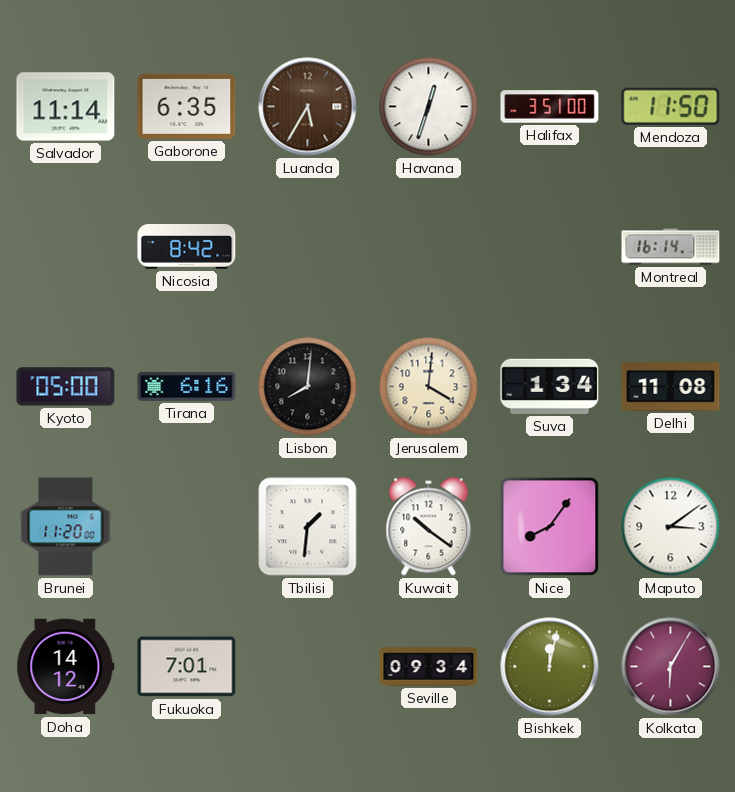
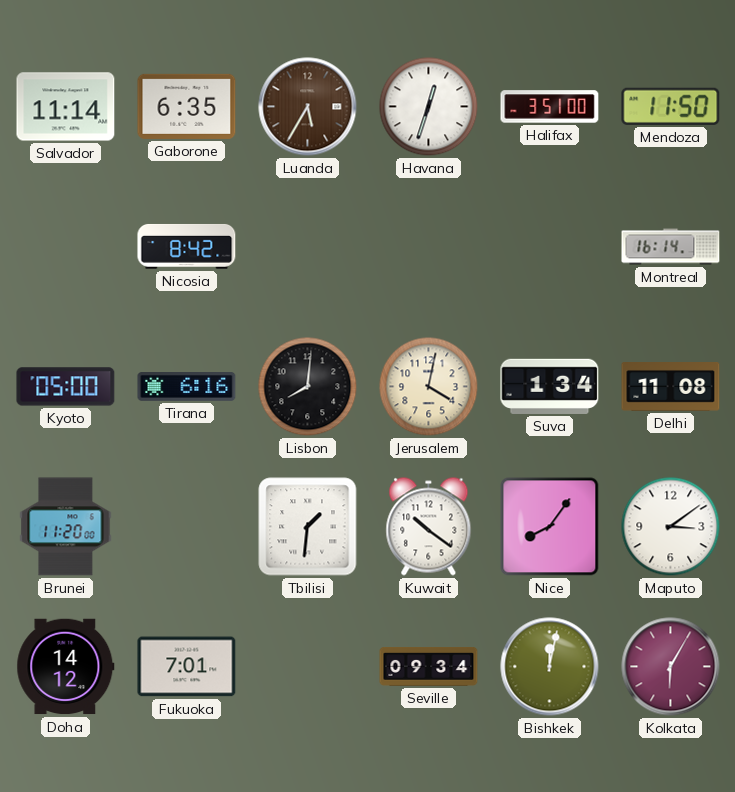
Jerusalem: 4:01 -> 4:02
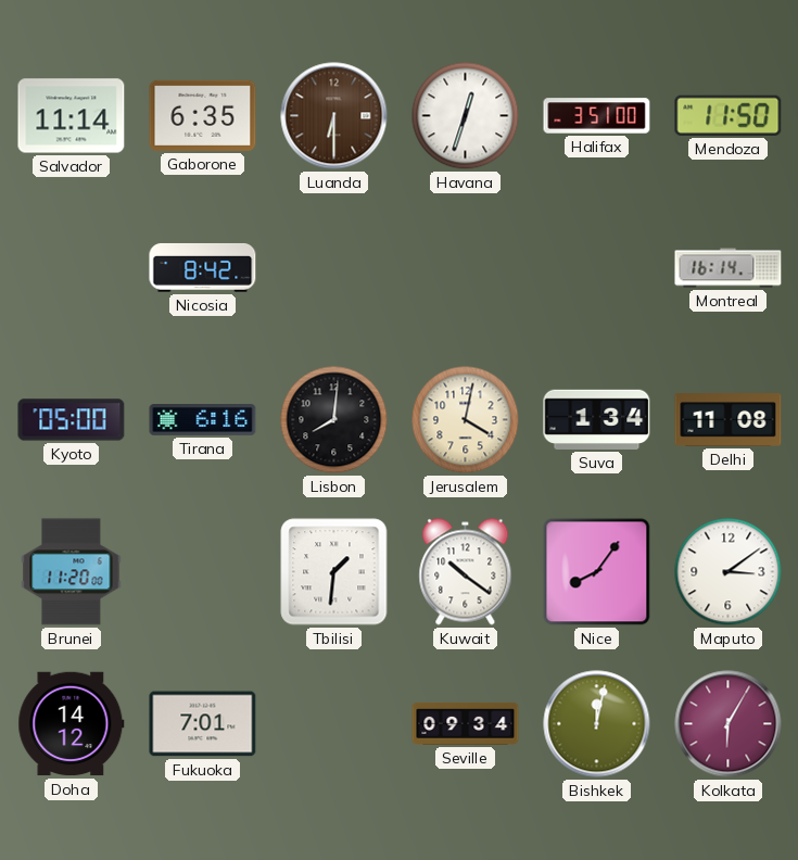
Luanda: 5:35 -> 6:30
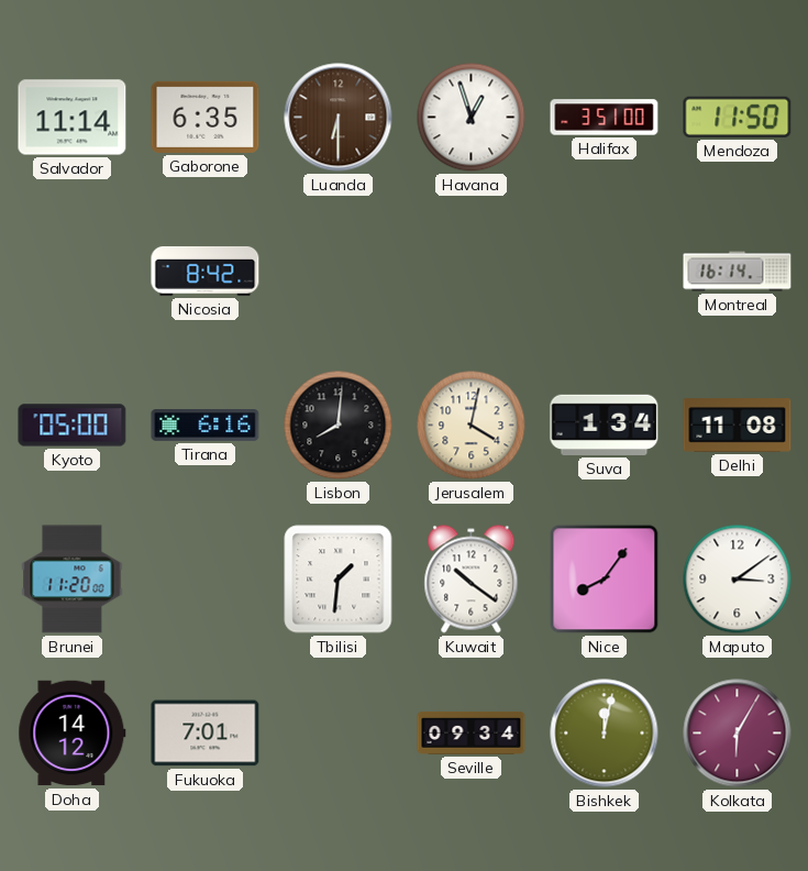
Havana: 12:33 -> 12:57
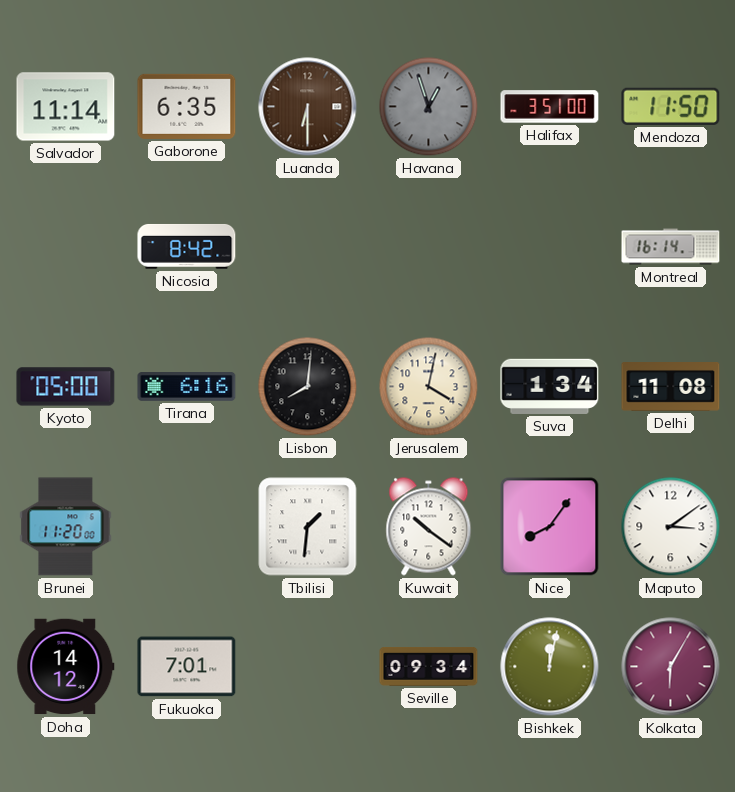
Havana dial: white -> grey
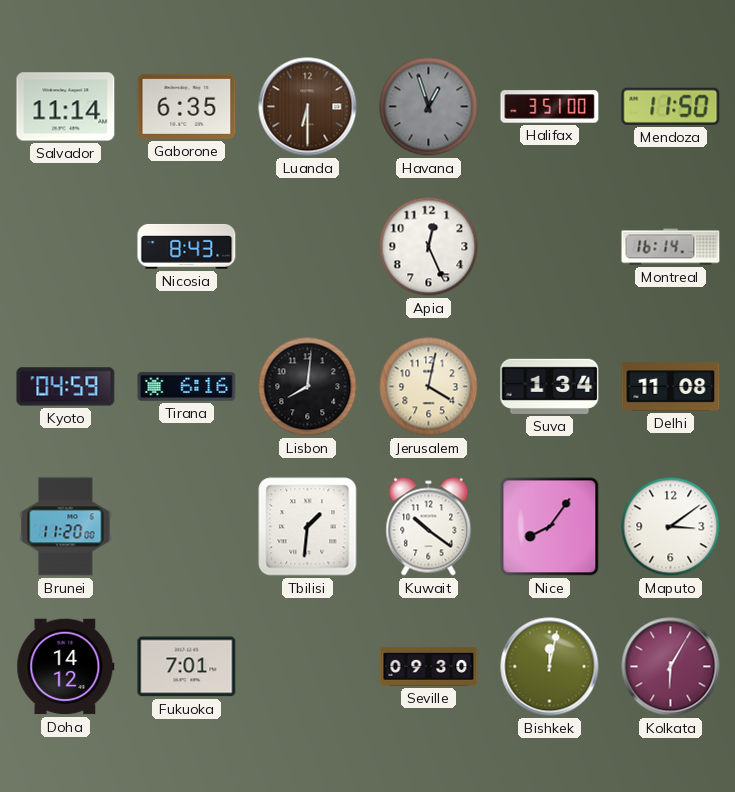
Nicosia: 8:42 -> 8:43
Apia: none -> 12:26
Kyoto: 05:00 -> 04:59
Seville: 09:34 -> 09:30
